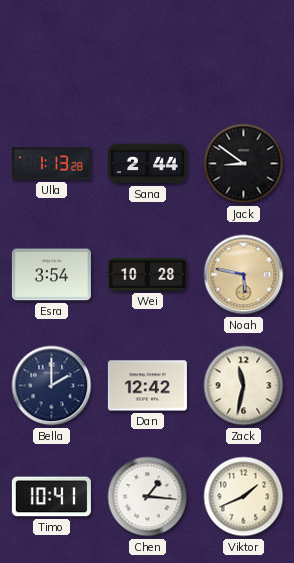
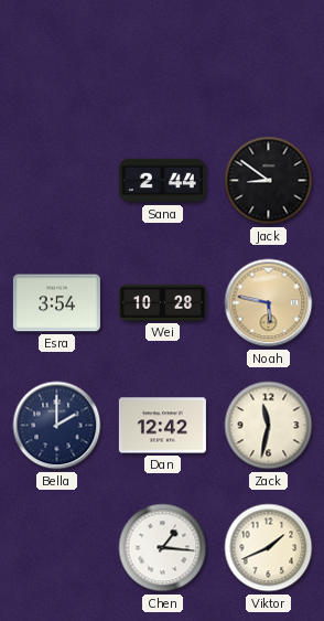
Ulla: 1:13 -> none
Timo: 10:41 -> none
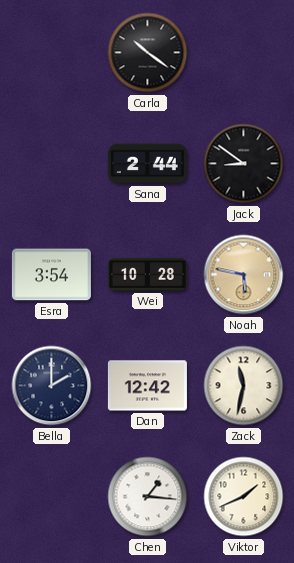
Carla: none -> 10:21
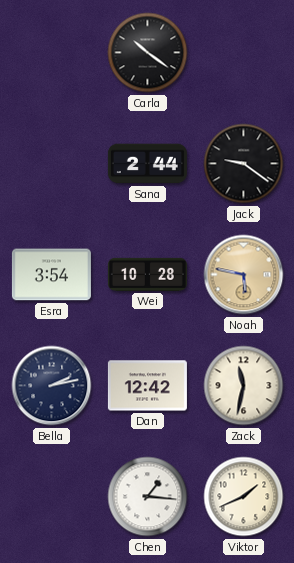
Jack: 8:51 -> 9:21
Bella: 2:00 -> 2:13
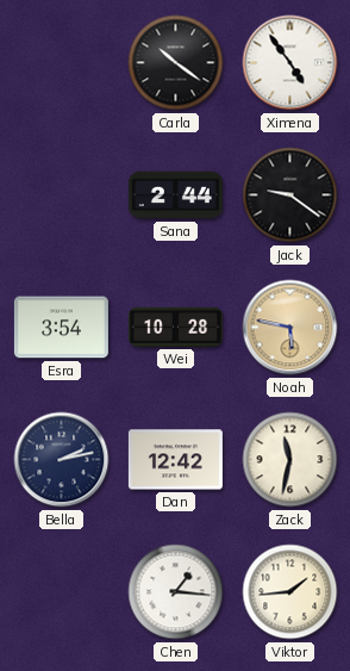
Ximena: none -> 4:54
Viktor: 1:41 -> 1:44
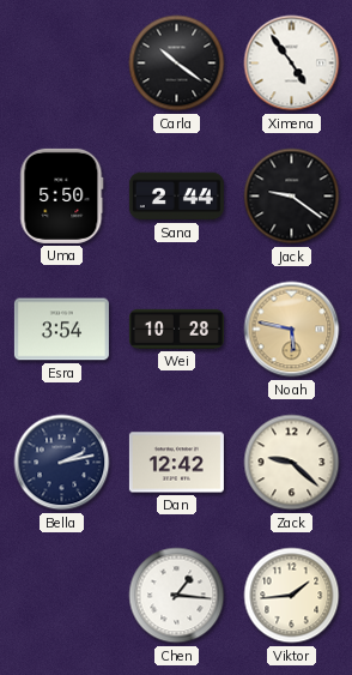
Uma: none -> 5:50
Zack: 11:32 -> 9:22
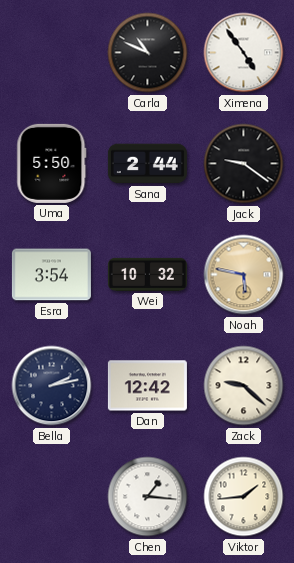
Carla: 10:21 -> 10:49
Wei: 10:28 -> 10:32
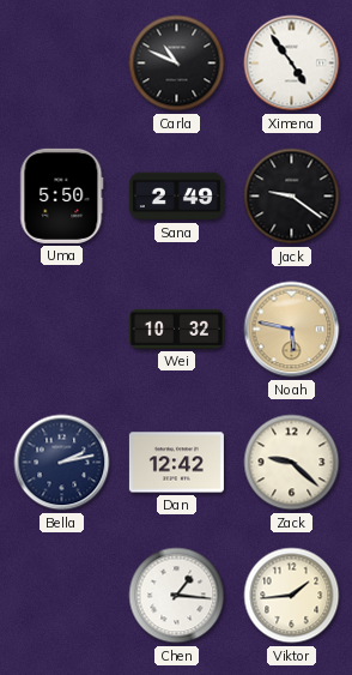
Sana: 2:44 -> 2:49
Esra: 3:54 -> none
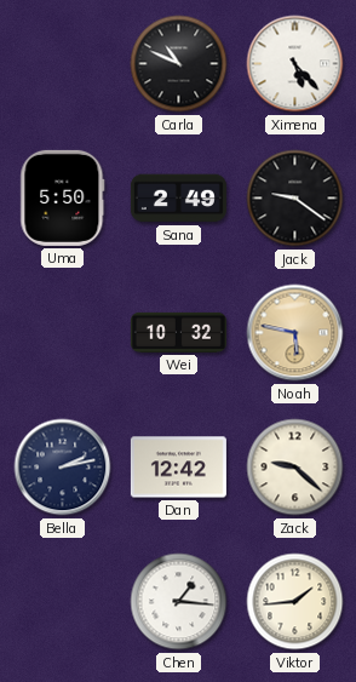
Ximena: 4:54 -> 5:23
